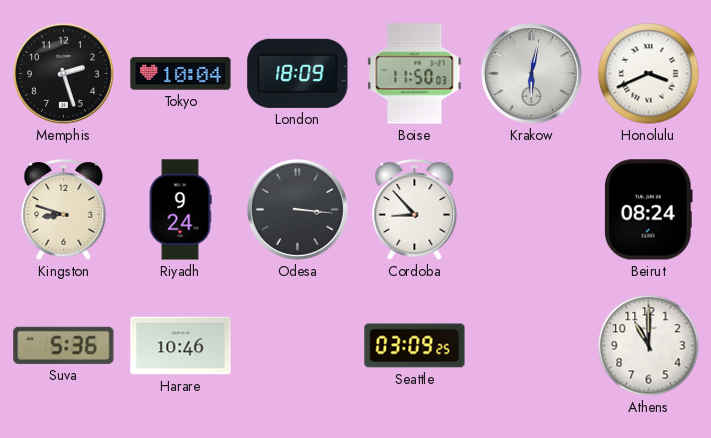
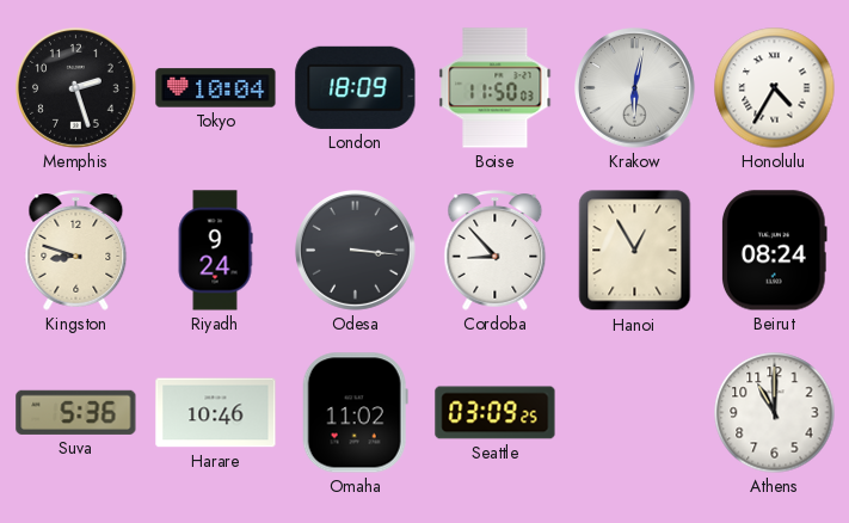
Honolulu: 3:41 -> 4:35
Hanoi: none -> 12:55
Omaha: none -> 11:02
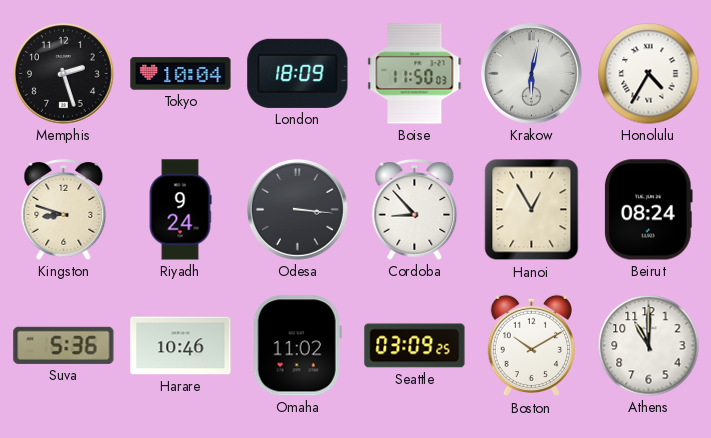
Boston: none -> 10:10
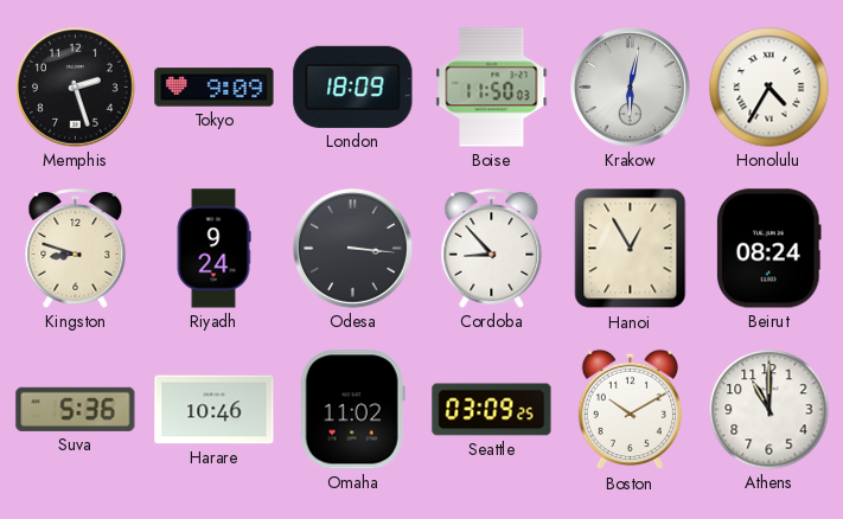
Tokyo: 10:04 -> 9:09
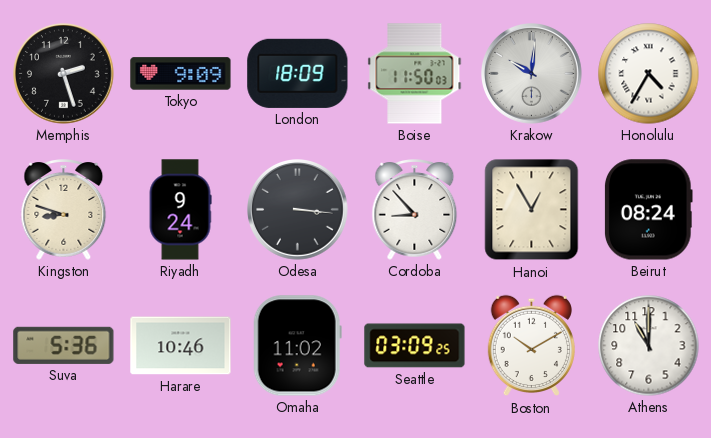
Krakow: 6:02 -> 10:01
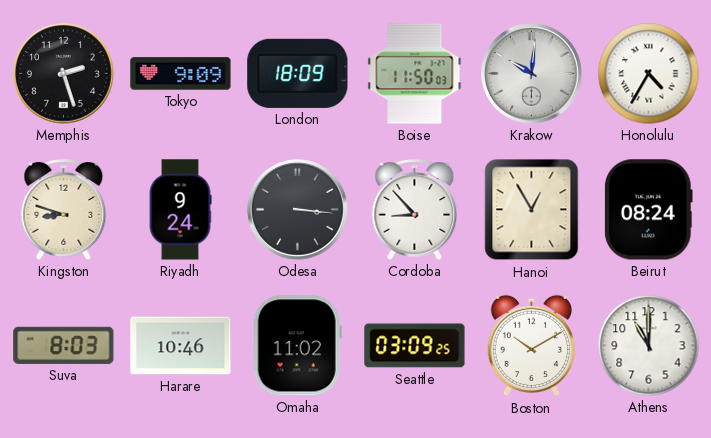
Suva: 5:36 -> 8:03
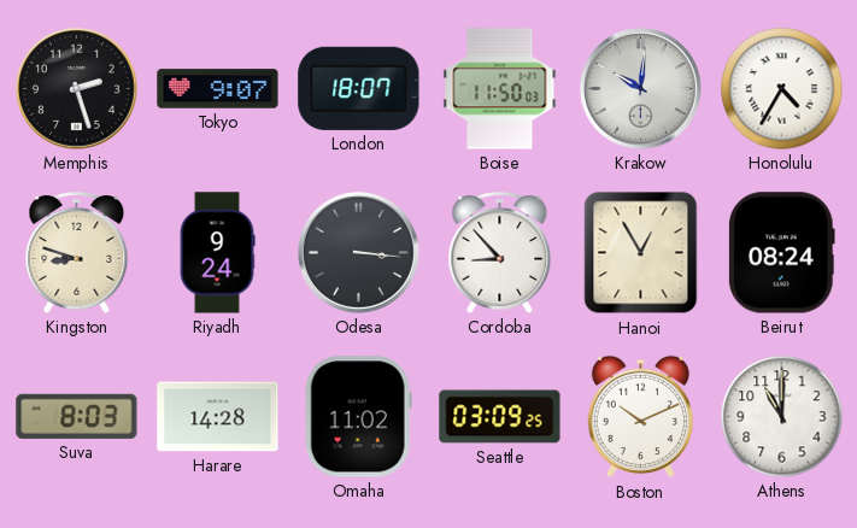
Tokyo: 9:09 -> 9:07
London: 18:09 -> 18:07
Harare: 10:46 -> 14:28
Boston: 10:10 -> 10:11
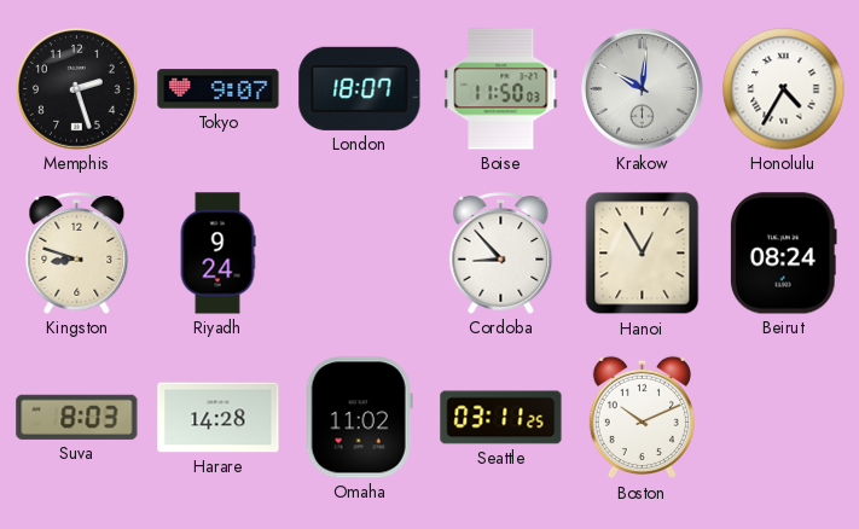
Odesa: 3:16 -> none
Seattle: 03:09 -> 03:11
Athens: 11:00 -> none
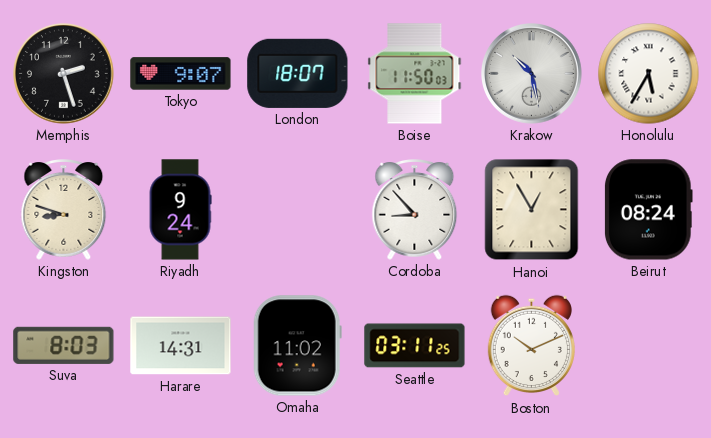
Krakow: 10:01 -> 10:28
Honolulu: 4:35 -> 5:35
Harare: 14:28 -> 14:31
